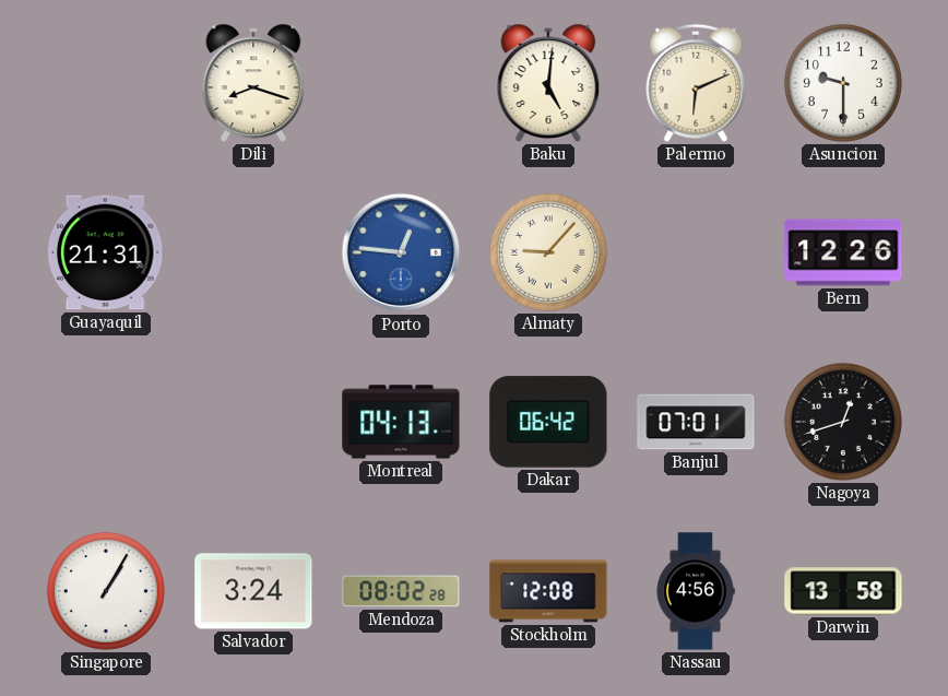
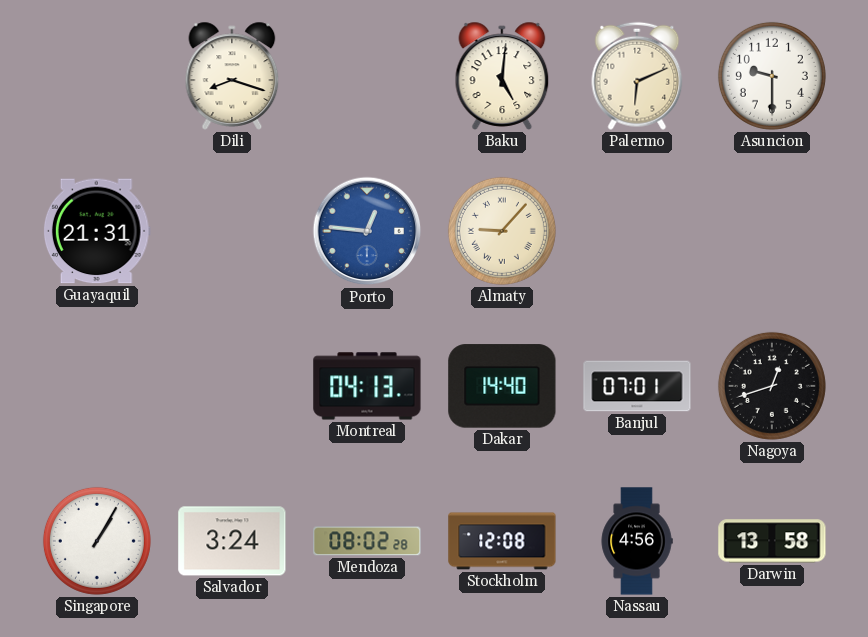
Bern: 12:26 -> none
Dakar: 06:42 -> 14:40
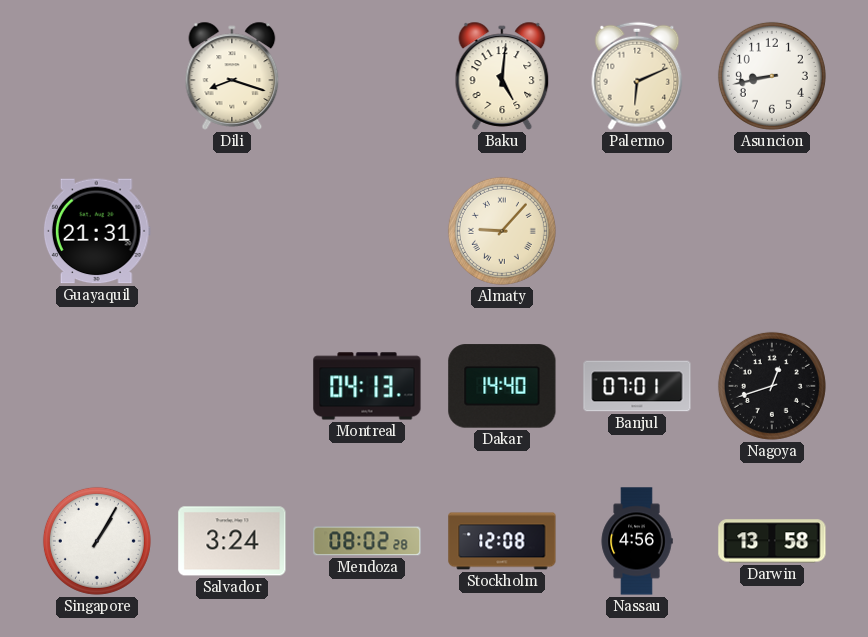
Asuncion: 9:30 -> 8:43
Porto: 12:46 -> none
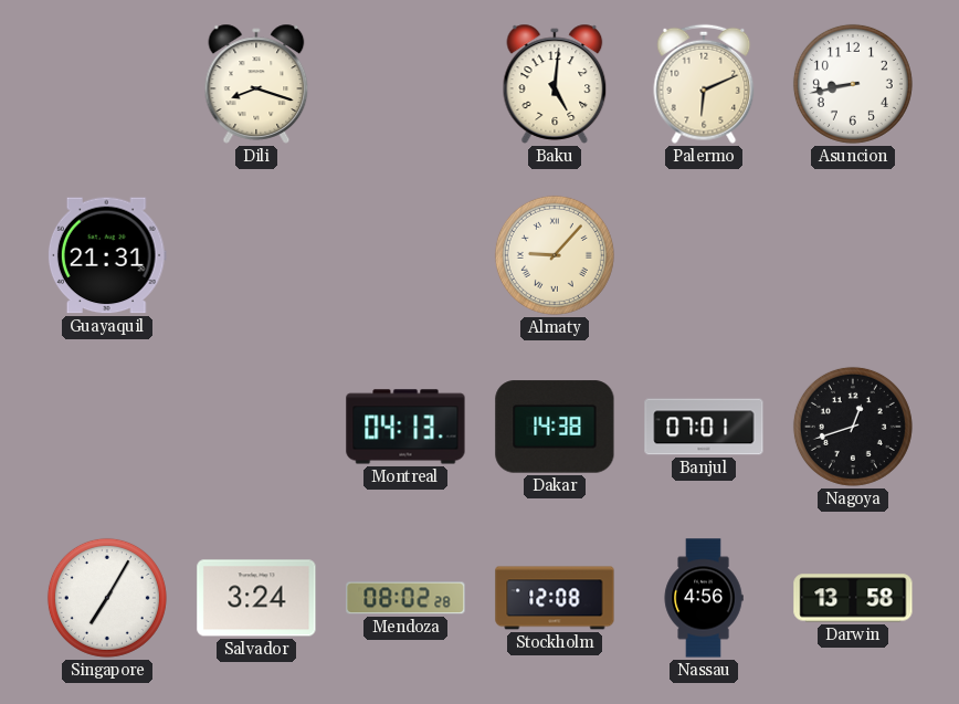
Dakar: 14:40 -> 14:38
Singapore: 1:05 -> 7:05
